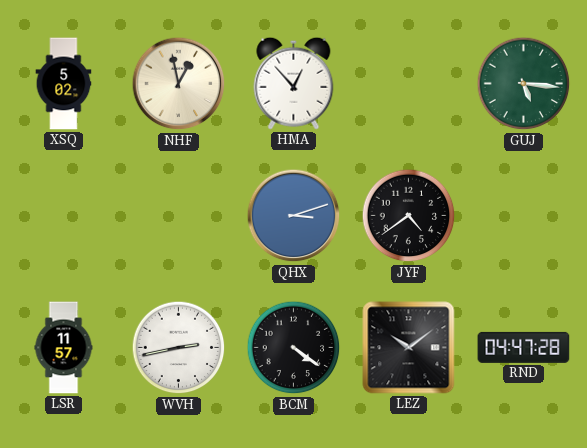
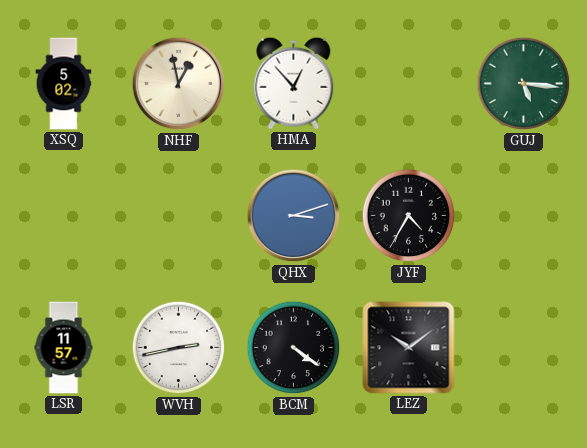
JYF: 4:39 -> 4:35
RND: 04:47 -> none
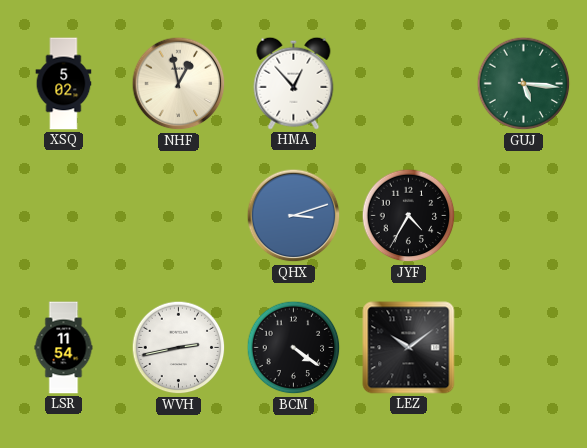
LSR: 11:57 -> 11:54
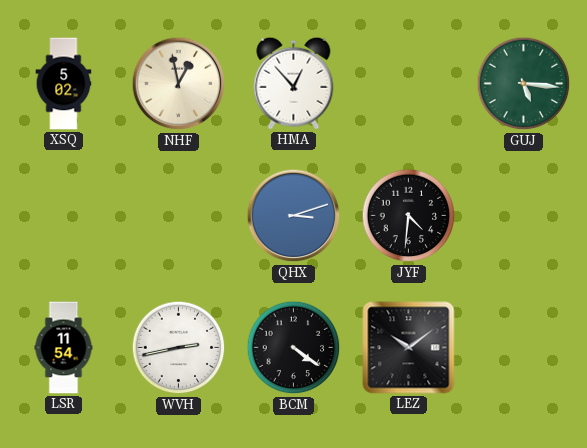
JYF: 4:35 -> 4:31
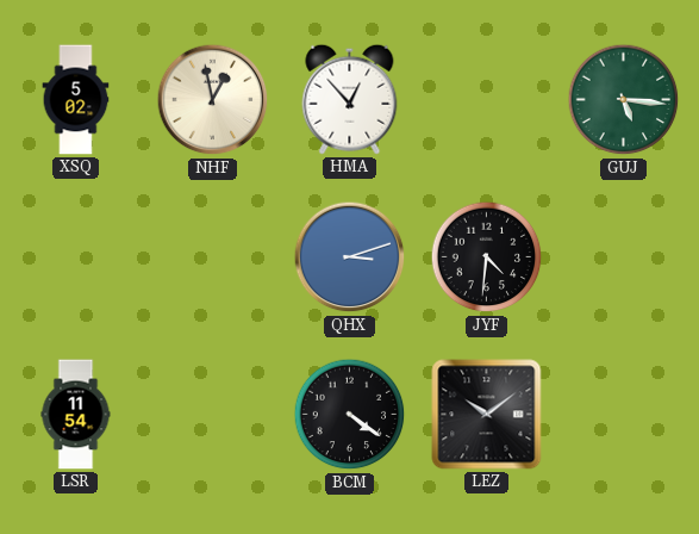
WVH: 2:43 -> none
